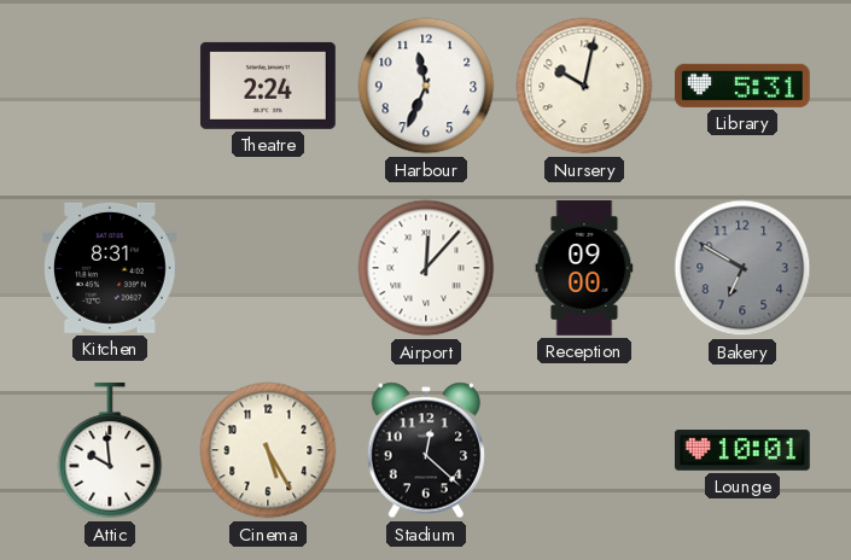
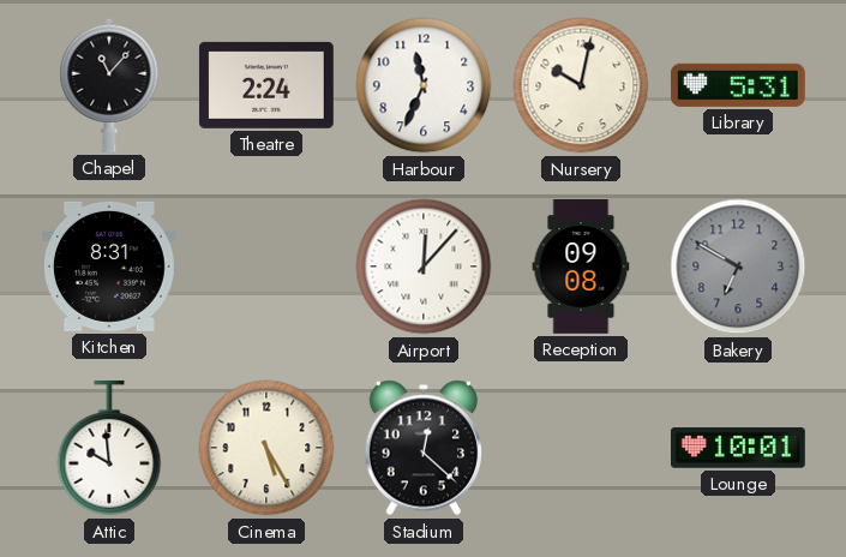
Chapel: none -> 11:07
Reception: 09:00 -> 09:08
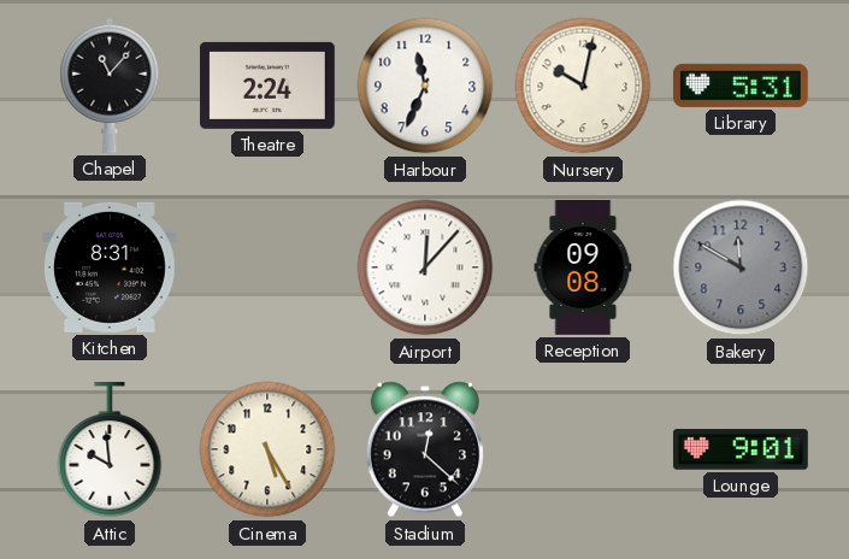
Bakery: 6:50 -> 11:50
Lounge: 10:01 -> 9:01
